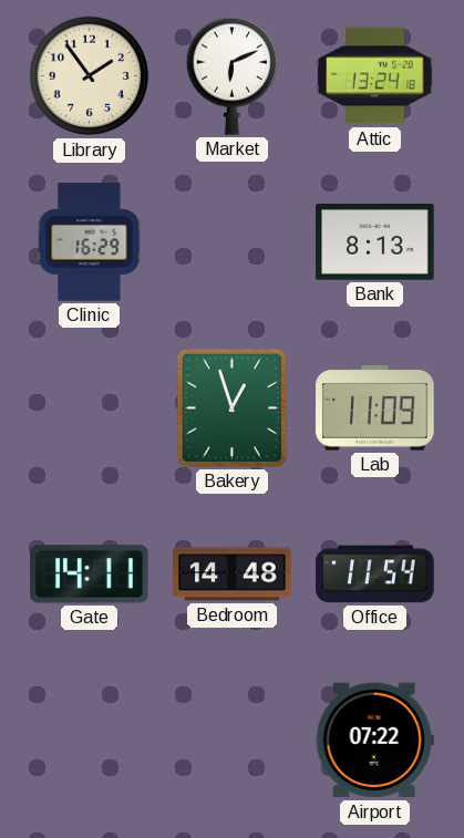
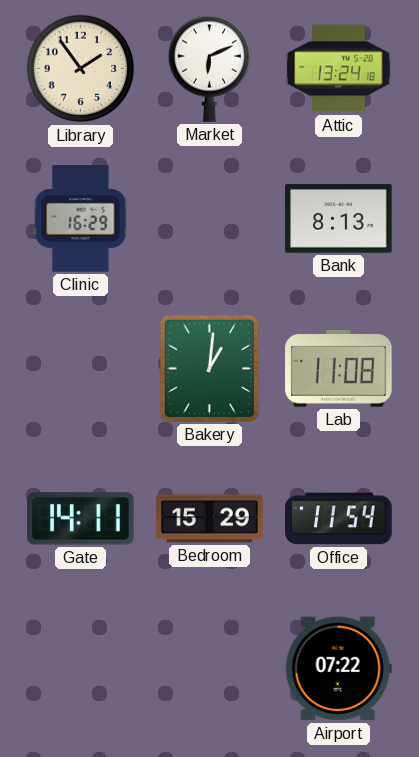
Bakery: 12:57 -> 1:01
Lab: 11:09 -> 11:08
Bedroom: 14:48 -> 15:29
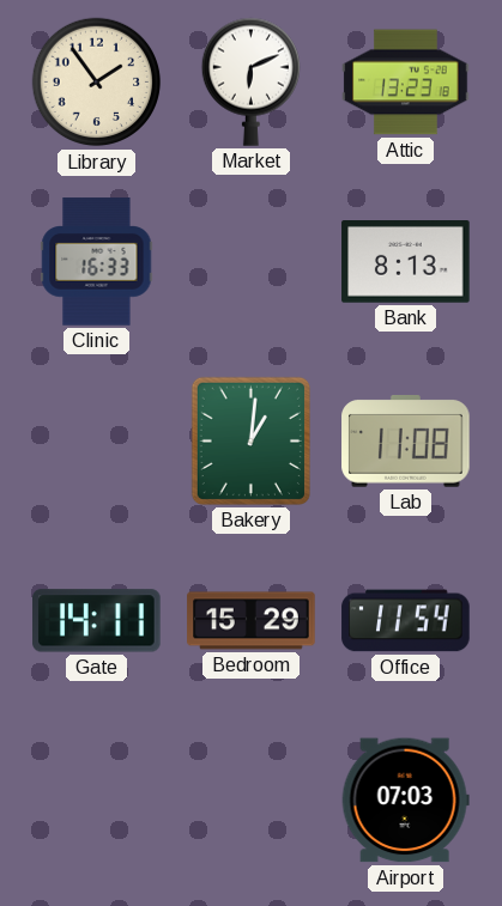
Attic: 13:24 -> 13:23
Clinic: 16:29 -> 16:33
Airport: 07:22 -> 07:03
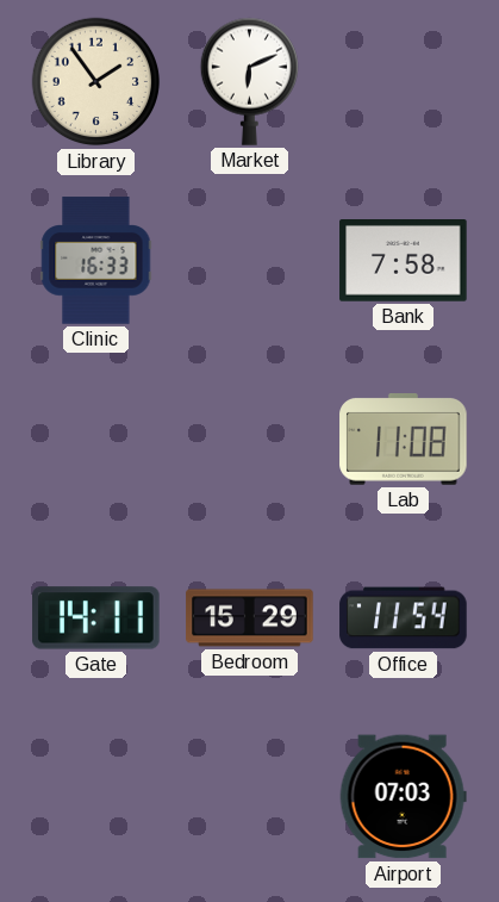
Attic: 13:23 -> none
Bank: 8:13 -> 7:58
Bakery: 1:01 -> none
